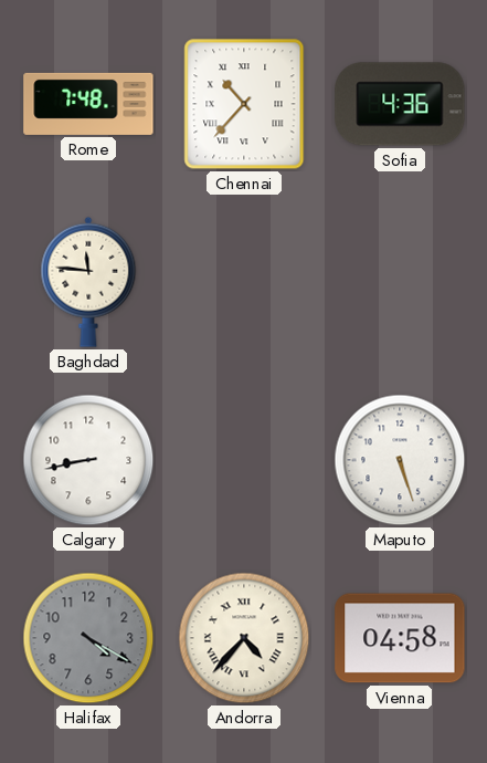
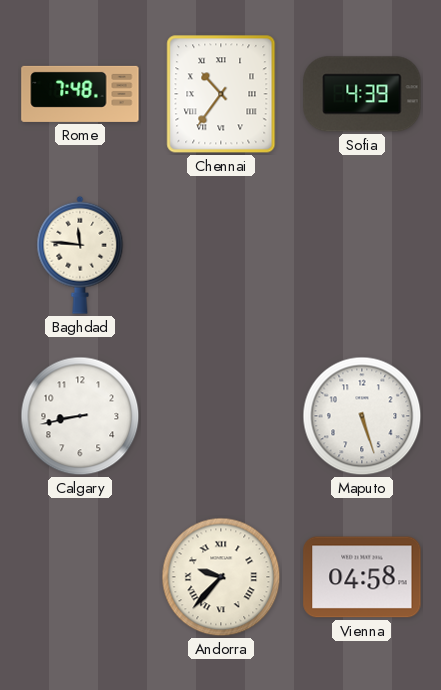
Chennai: 10:37 -> 10:36
Sofia: 4:36 -> 4:39
Halifax: 4:20 -> none
Andorra: 4:37 -> 9:37
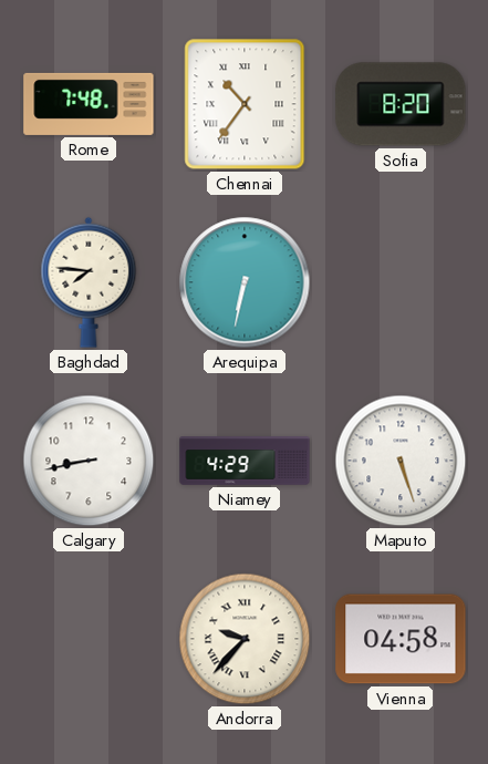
Sofia: 4:39 -> 8:20
Baghdad: 11:46 -> 7:46
Arequipa: none -> 6:32
Niamey: none -> 4:29
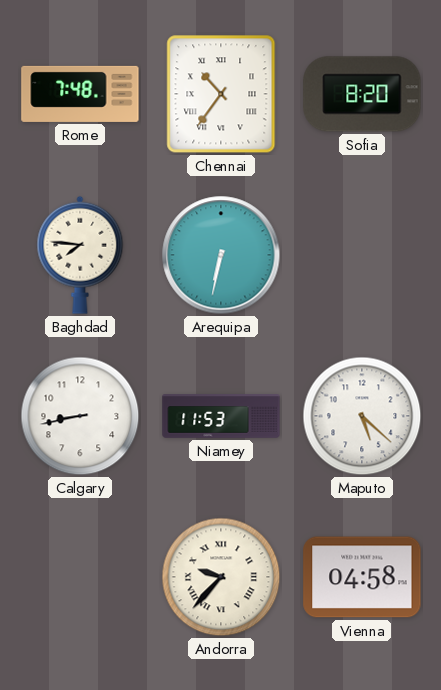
Niamey: 4:29 -> 11:53
Maputo: 5:27 -> 5:22
